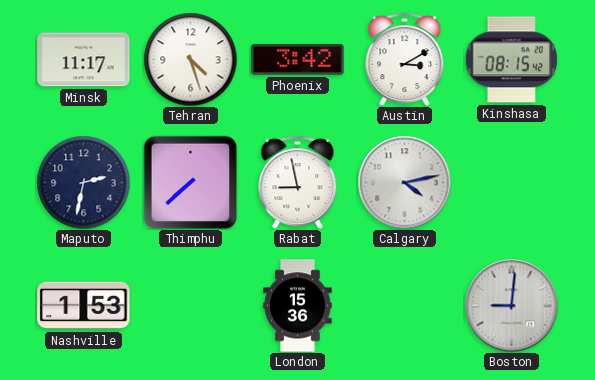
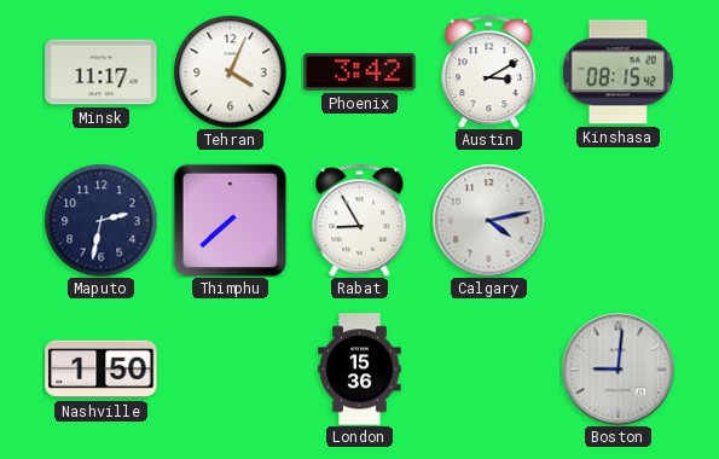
Tehran: 4:27 -> 4:04
Rabat: 8:58 -> 8:55
Nashville: 1:53 -> 1:50
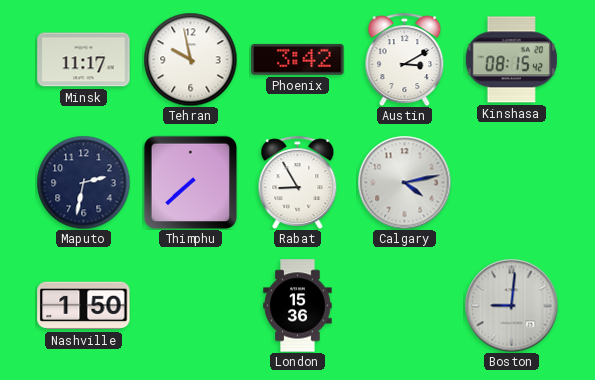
Tehran: 4:04 -> 9:58
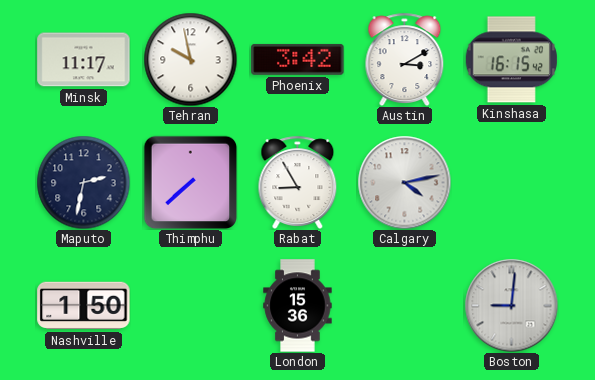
Kinshasa: 08:15 -> 16:15
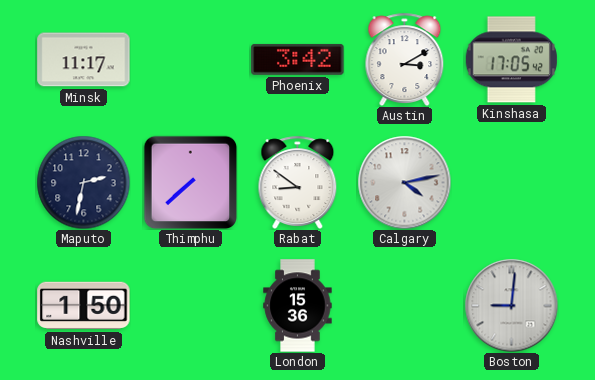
Tehran: 9:58 -> none
Kinshasa: 16:15 -> 17:05
Rabat: 8:55 -> 8:51
